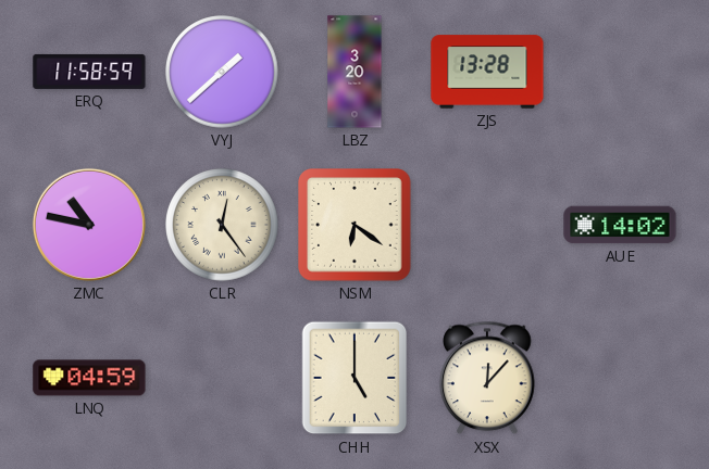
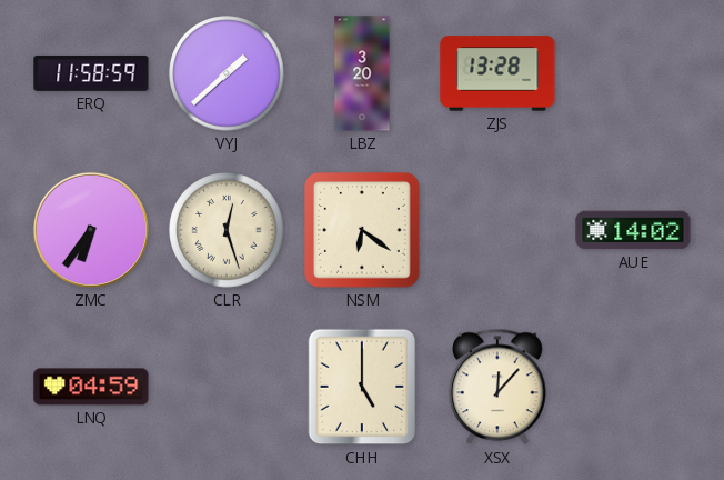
ZMC: 10:47 -> 6:36
CLR: 12:24 -> 12:27
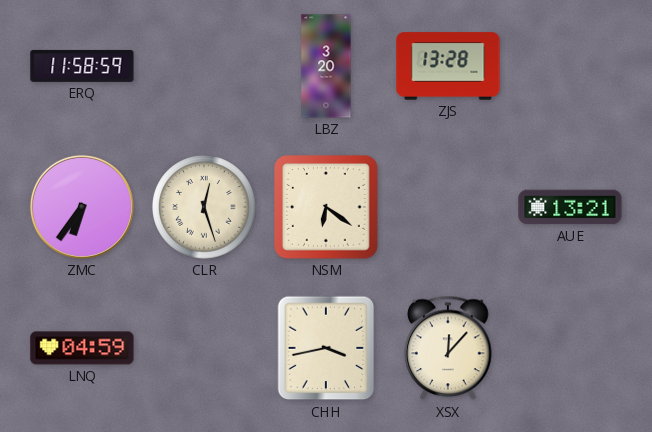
VYJ: 1:38 -> none
AUE: 14:02 -> 13:21
CHH: 5:00 -> 3:43
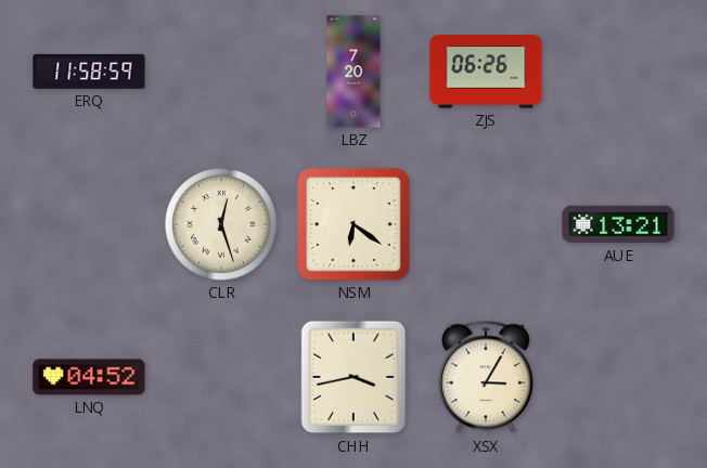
LBZ: 3:20 -> 7:20
ZJS: 13:28 -> 06:26
ZMC: 6:36 -> none
LNQ: 04:59 -> 04:52
XSX: 12:07 -> 3:05
